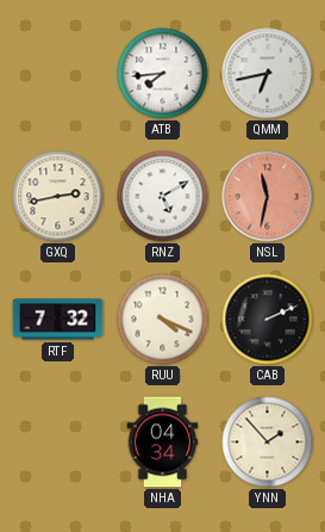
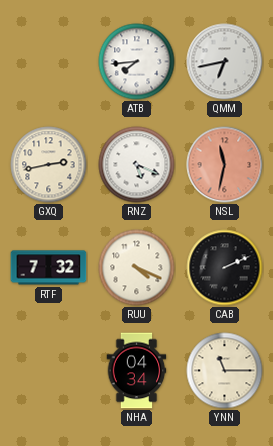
RNZ: 5:10 -> 5:19
YNN: 1:53 -> 11:15
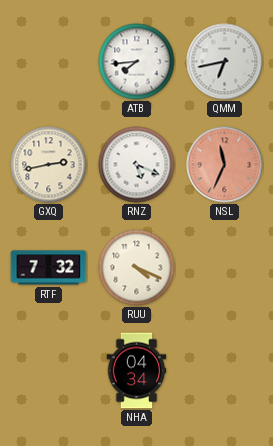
NSL: 11:32 -> 11:34
CAB: 2:11 -> none
YNN: 11:15 -> none
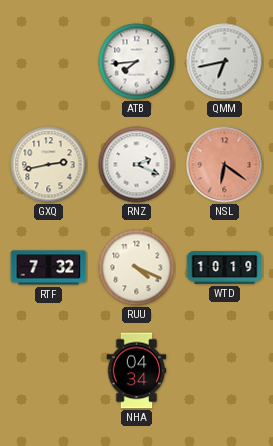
RNZ: 5:19 -> 2:19
NSL: 11:34 -> 6:21
WTD: none -> 10:19
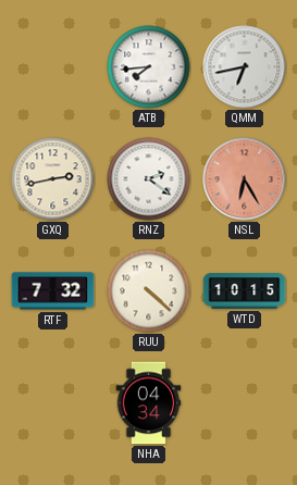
RNZ: 2:19 -> 2:21
NSL: 6:21 -> 6:25
RUU: 4:19 -> 4:22
WTD: 10:19 -> 10:15
